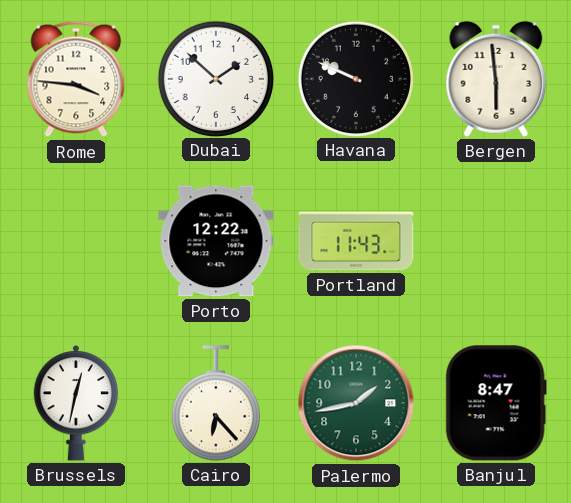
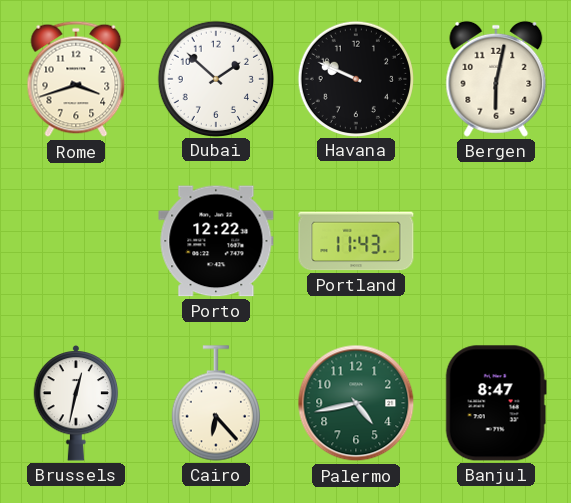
Rome: 3:46 -> 3:42
Bergen: 5:59 -> 6:02
Palermo: 1:43 -> 4:43
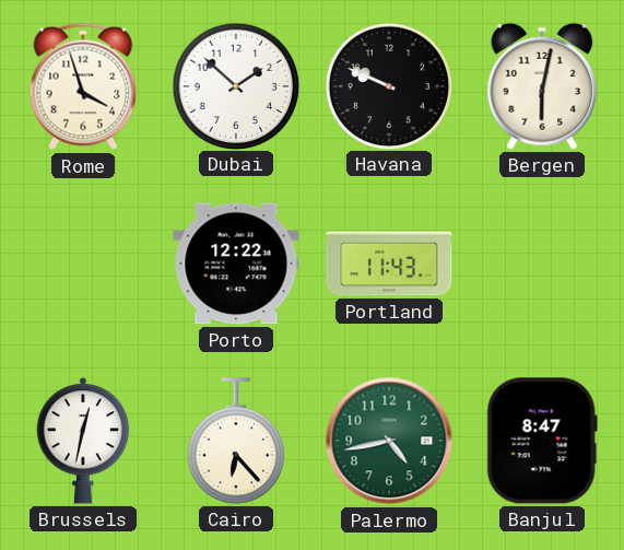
Rome: 3:42 -> 3:57
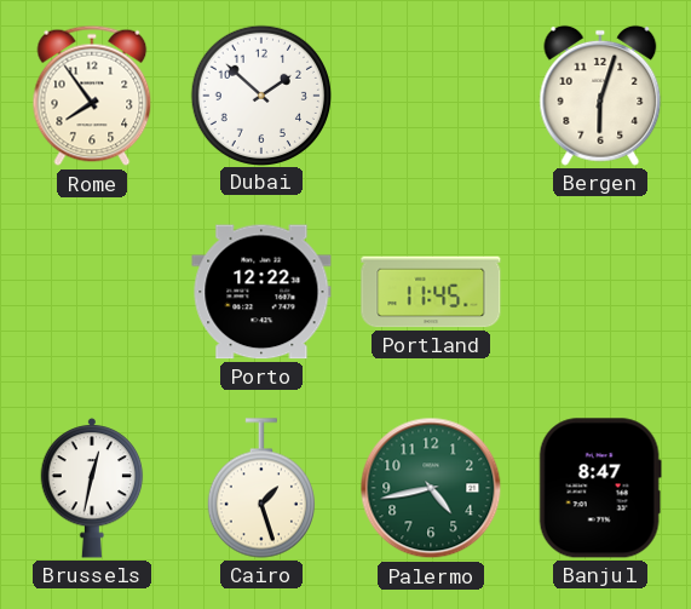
Rome: 3:57 -> 7:54
Havana: 9:49 -> none
Bergen: 6:02 -> 6:03
Portland: 11:43 -> 11:45
Cairo: 6:23 -> 1:27
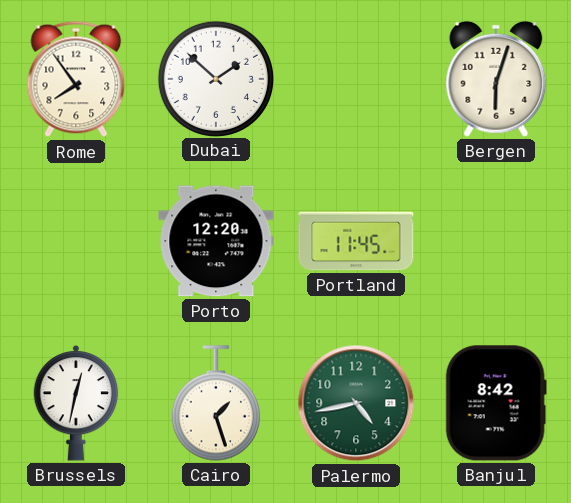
Porto: 12:22 -> 12:20
Banjul: 8:47 -> 8:42
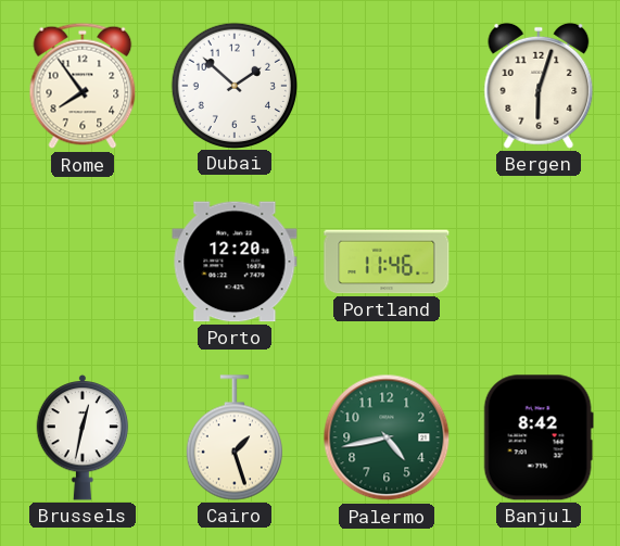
Portland: 11:45 -> 11:46
